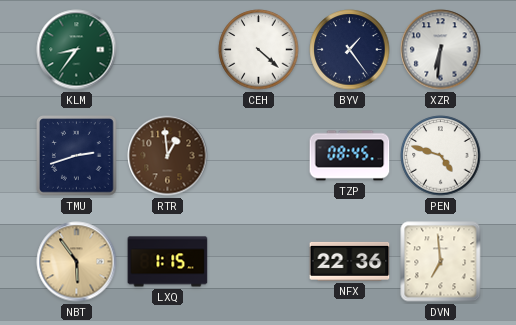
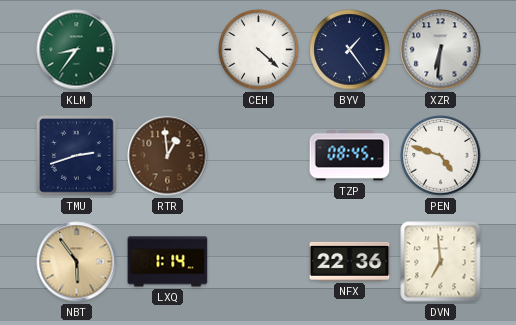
LXQ: 1:15 -> 1:14
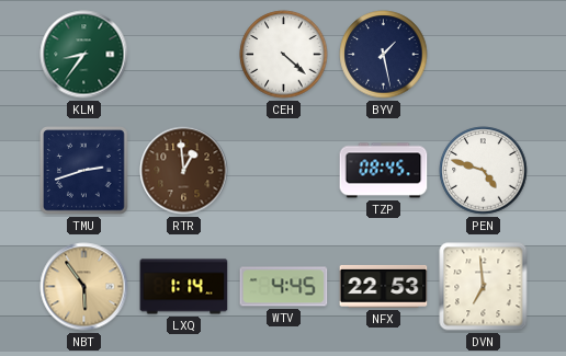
BYV: 1:24 -> 1:28
XZR: 6:31 -> none
WTV: none -> 4:45
NFX: 22:36 -> 22:53
